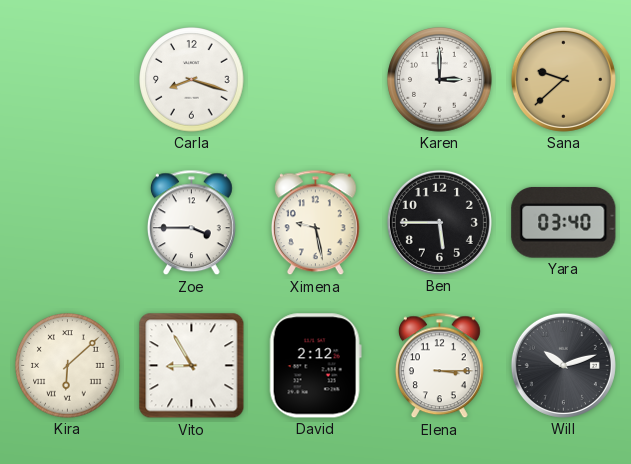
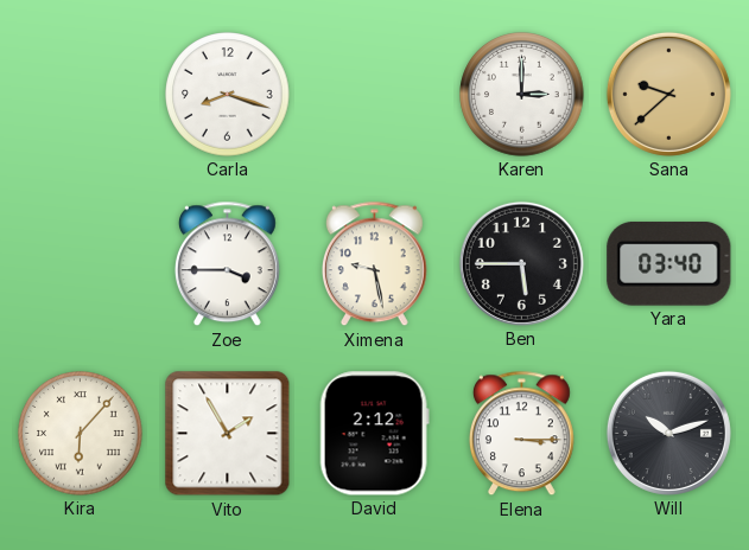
Kira: 6:08 -> 6:07
Vito: 8:55 -> 1:55
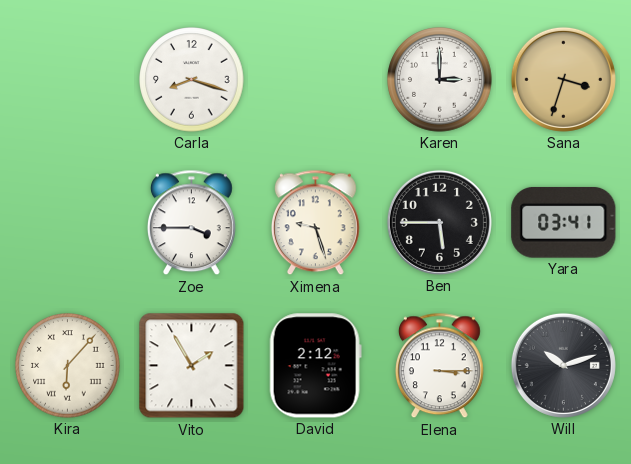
Sana: 9:38 -> 3:33
Ximena: 9:28 -> 9:27
Yara: 03:40 -> 03:41
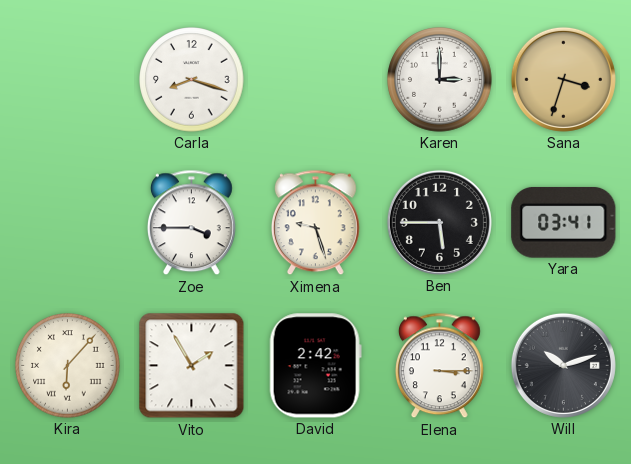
David: 2:12 -> 2:42
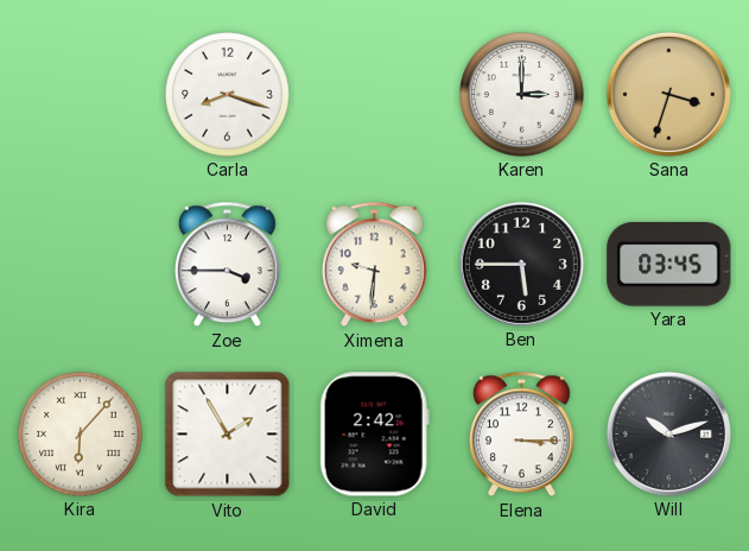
Ximena: 9:27 -> 9:31
Yara: 03:41 -> 03:45
